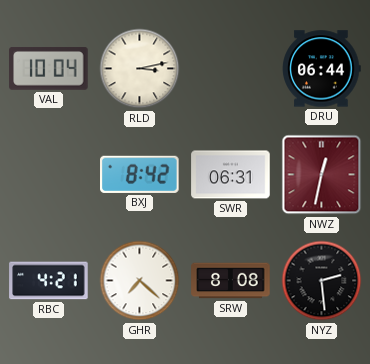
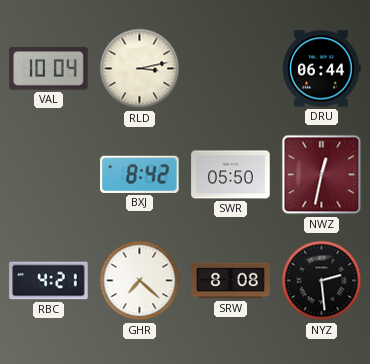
SWR: 06:31 -> 05:50
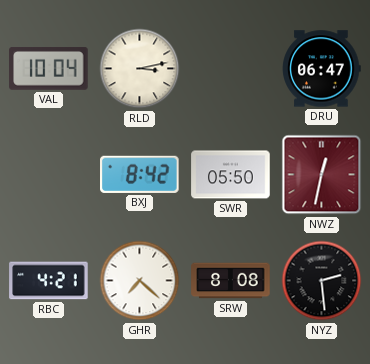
DRU: 06:44 -> 06:47
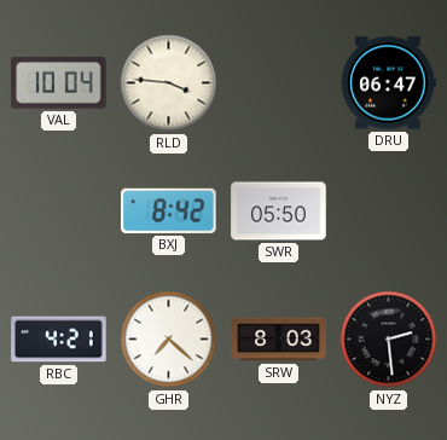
RLD: 3:13 -> 3:46
NWZ: 12:32 -> none
SRW: 8:08 -> 8:03
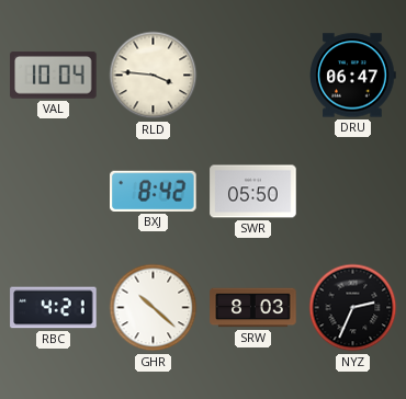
GHR: 7:22 -> 10:22
NYZ: 2:29 -> 2:34
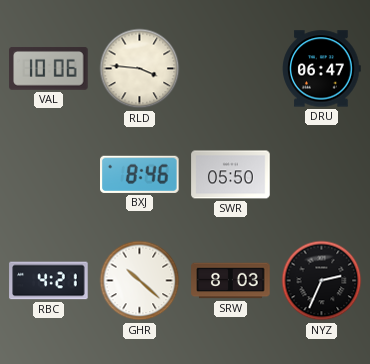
VAL: 10:04 -> 10:06
BXJ: 8:42 -> 8:46
